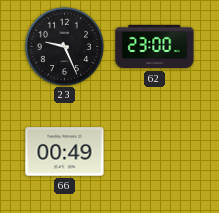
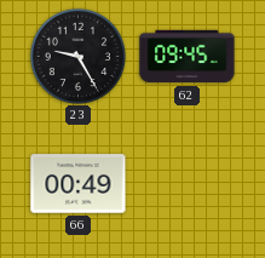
23: 9:26 -> 9:25
62: 23:00 -> 09:45
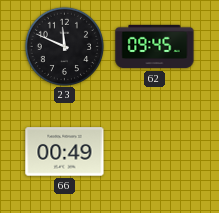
23: 9:25 -> 11:49
